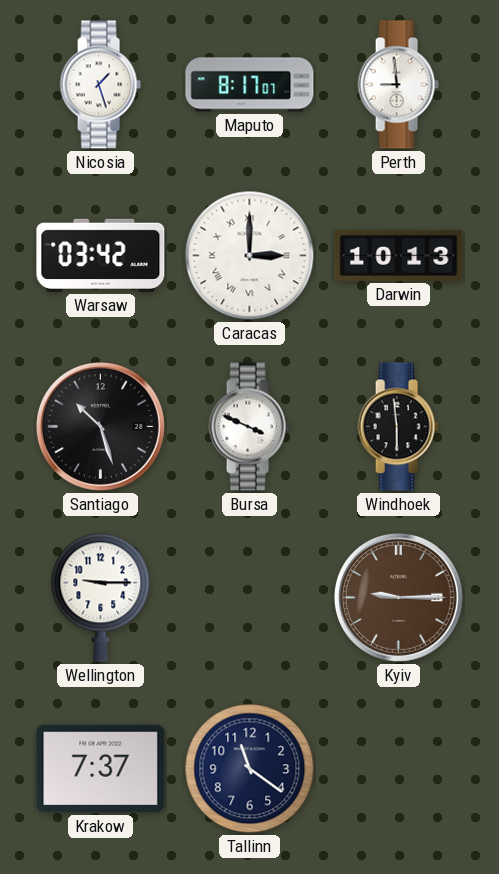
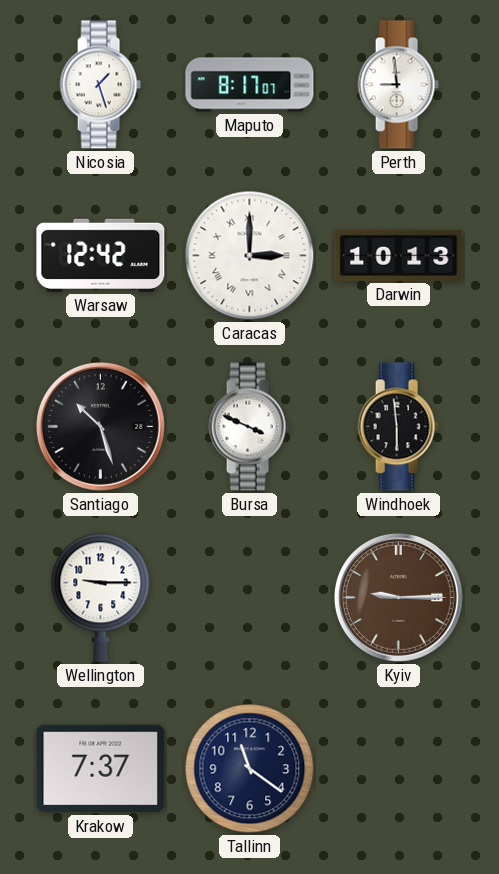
Warsaw: 03:42 -> 12:42
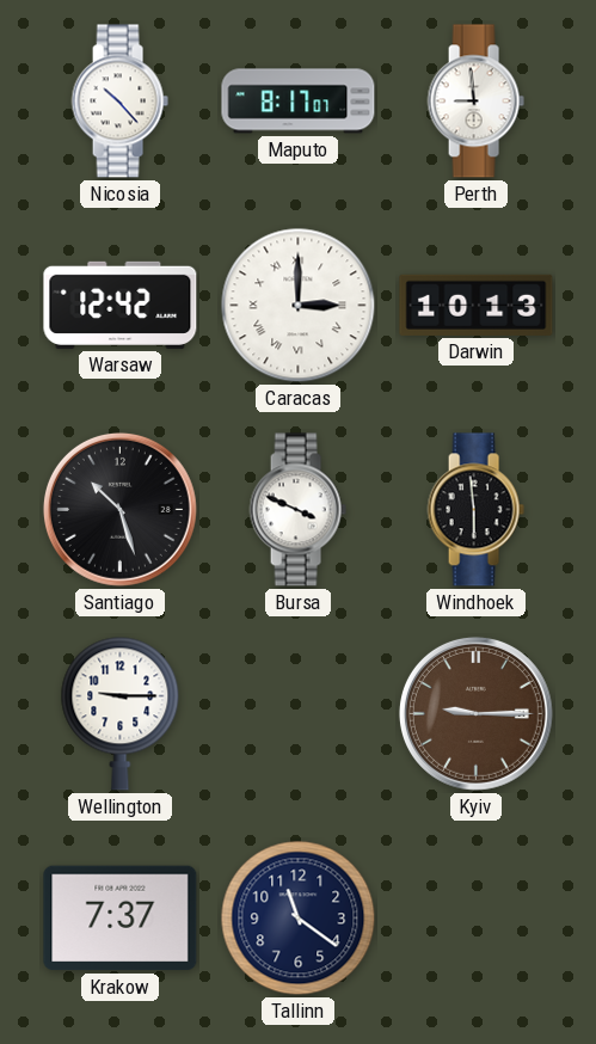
Nicosia: 1:27 -> 10:23
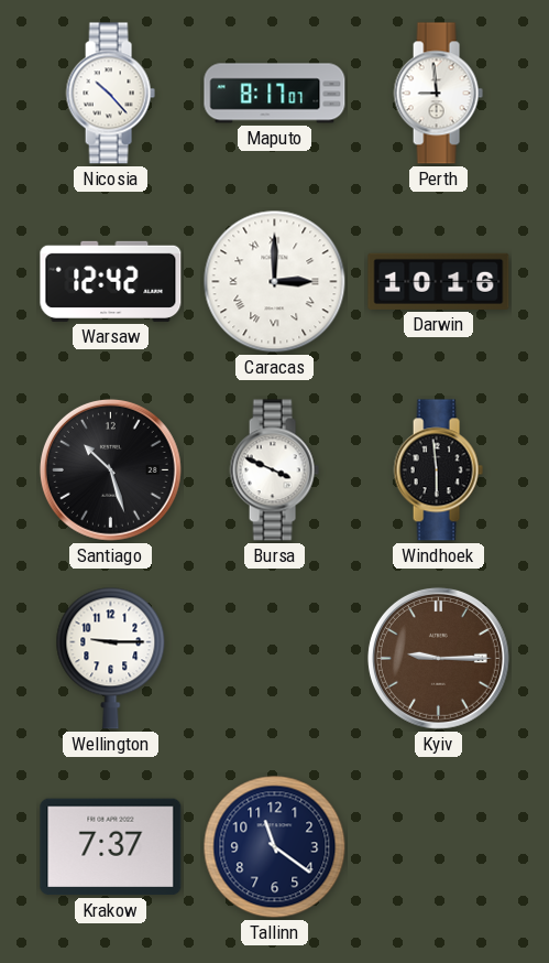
Darwin: 10:13 -> 10:16
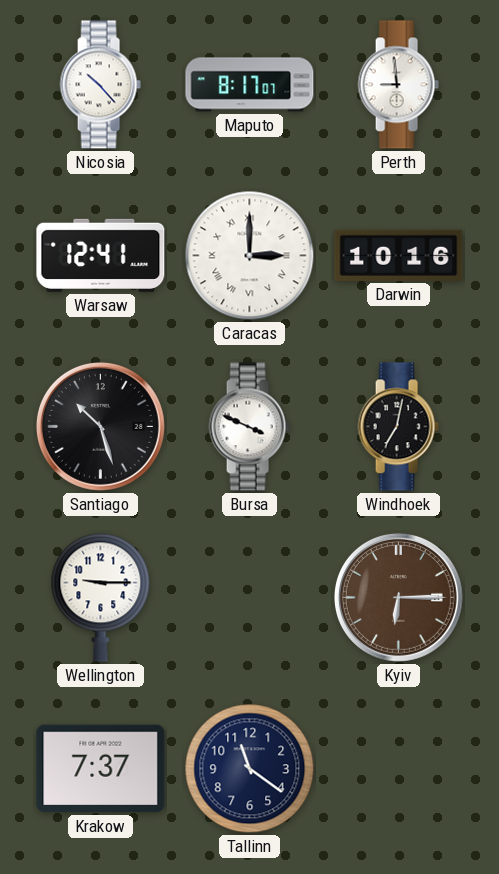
Warsaw: 12:42 -> 12:41
Windhoek: 5:59 -> 7:02
Kyiv: 9:15 -> 6:15
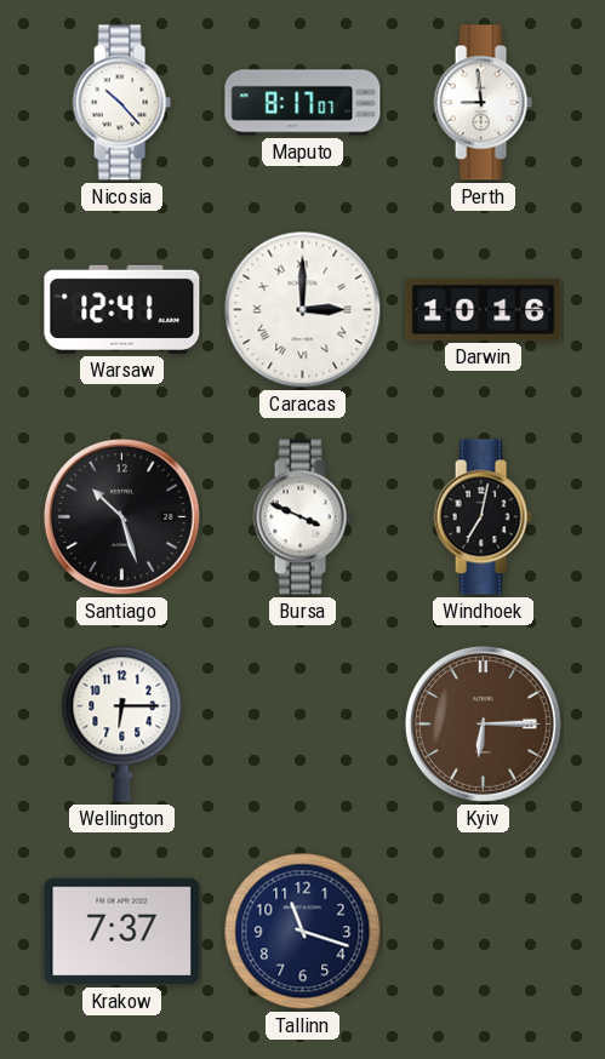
Wellington: 9:15 -> 6:15
Tallinn: 11:21 -> 11:18
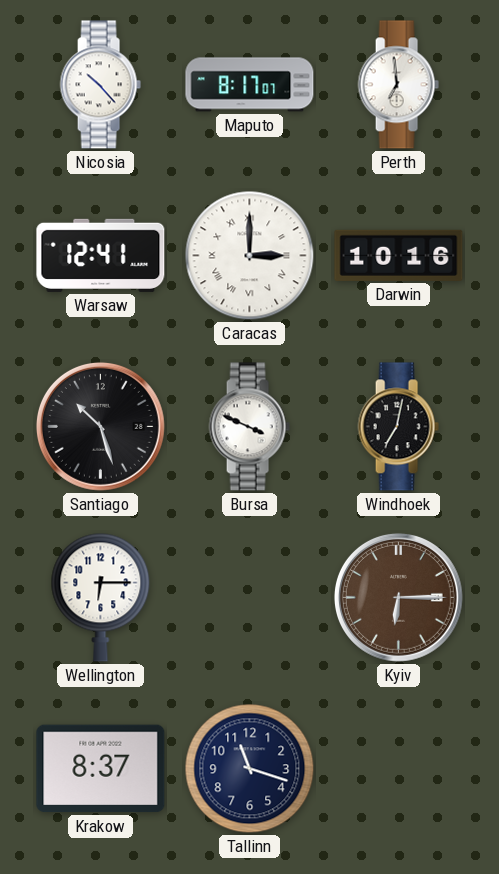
Perth: 8:59 -> 6:59
Krakow: 7:37 -> 8:37
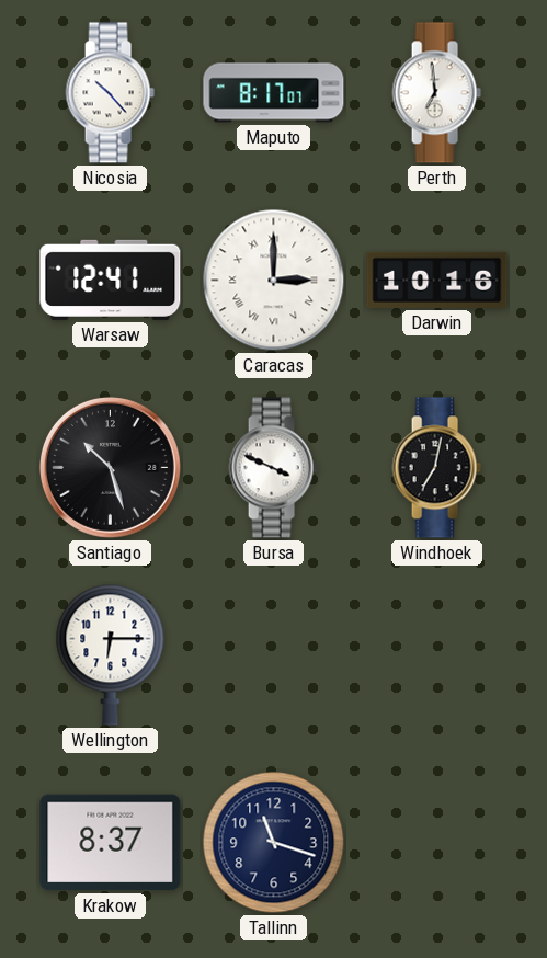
Kyiv: 6:15 -> none
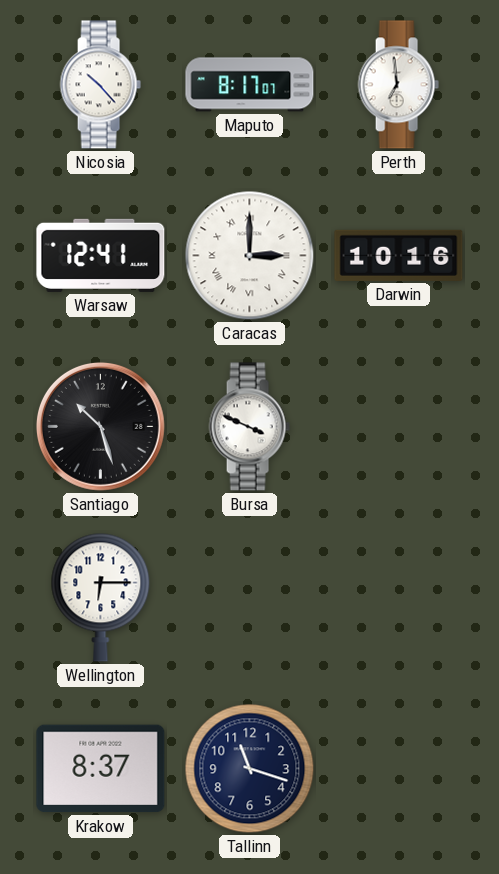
Windhoek: 7:02 -> none
